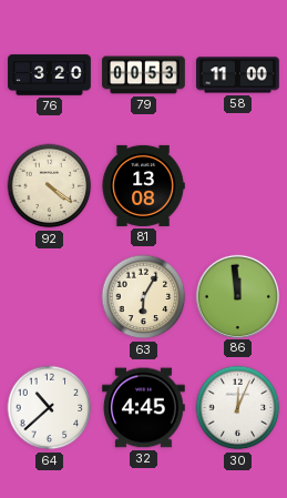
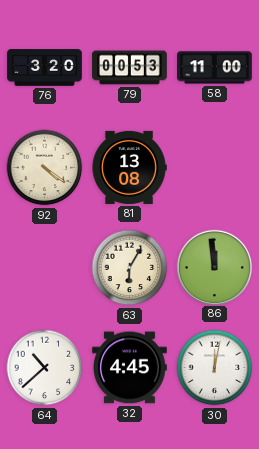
30: 12:04 -> 12:02
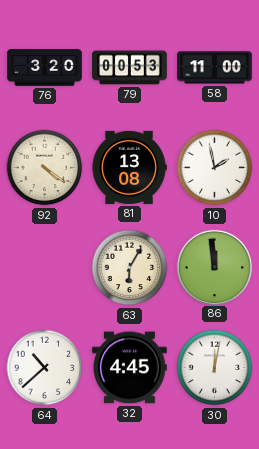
10: none -> 1:58
